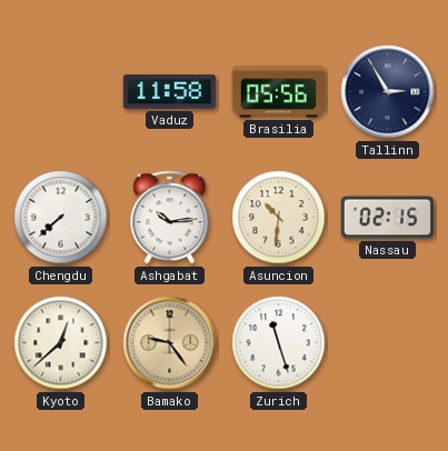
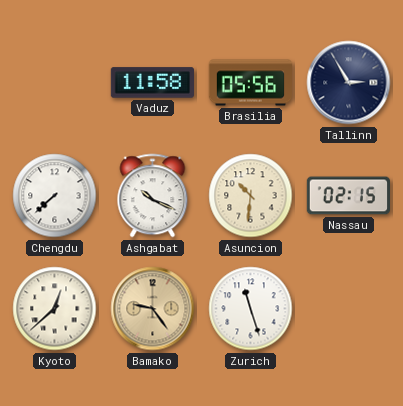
Ashgabat: 10:14 -> 10:19
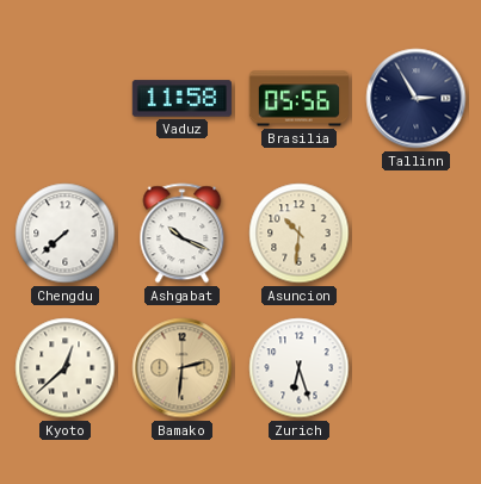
Nassau: 02:15 -> none
Bamako: 9:24 -> 2:31
Zurich: 11:27 -> 6:27
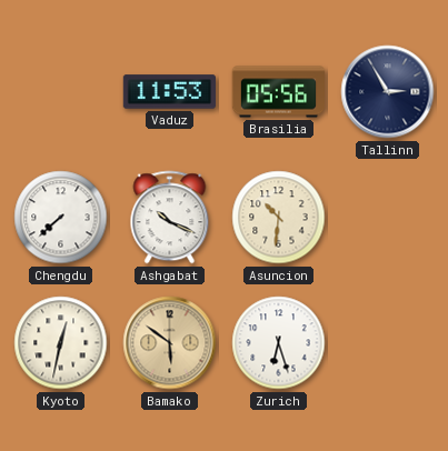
Vaduz: 11:58 -> 11:53
Kyoto: 12:38 -> 12:32
Bamako: 2:31 -> 5:51
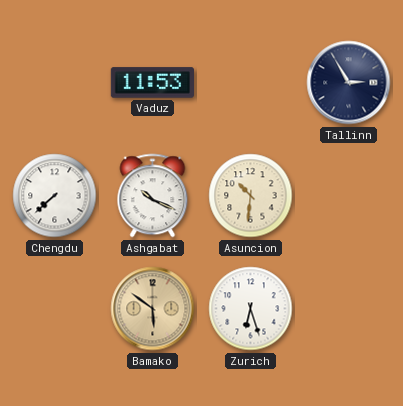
Brasilia: 05:56 -> none
Kyoto: 12:32 -> none
